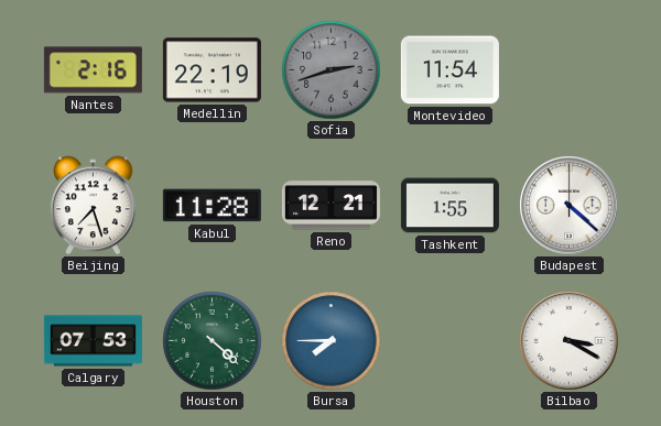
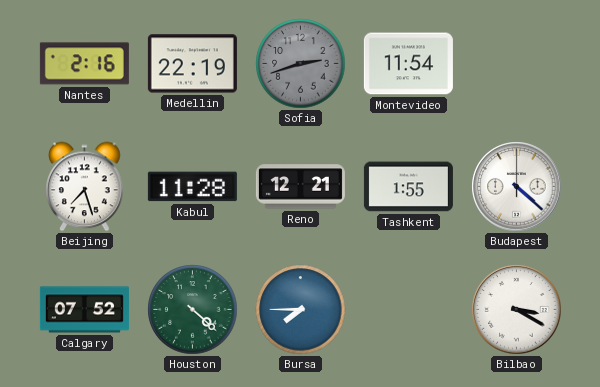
Calgary: 07:53 -> 07:52
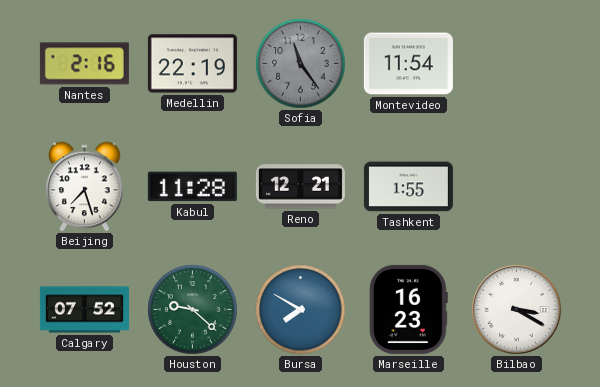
Sofia: 2:42 -> 11:24
Budapest: 4:22 -> none
Houston: 4:22 -> 9:22
Bursa: 7:45 -> 7:50
Marseille: none -> 16:23
